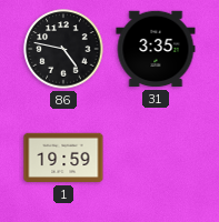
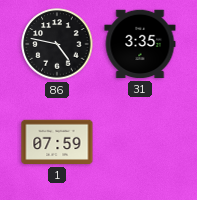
1: 19:59 -> 07:59
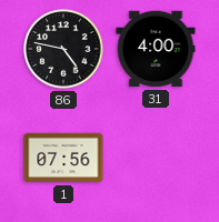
31: 3:35 -> 4:00
1: 07:59 -> 07:56
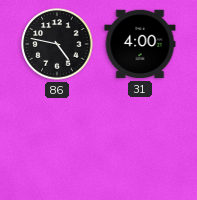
1: 07:56 -> none
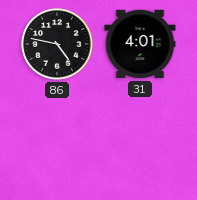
31: 4:00 -> 4:01
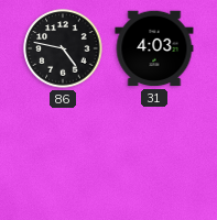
31: 4:01 -> 4:03
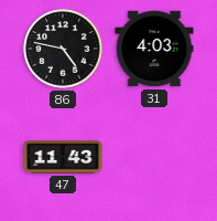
47: none -> 11:43
